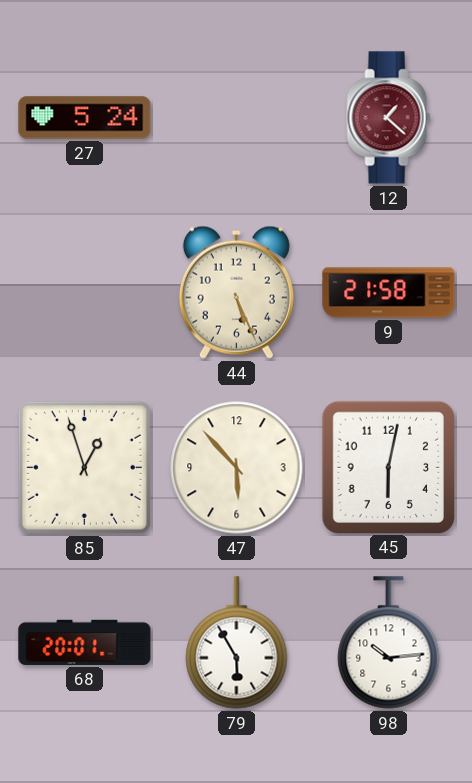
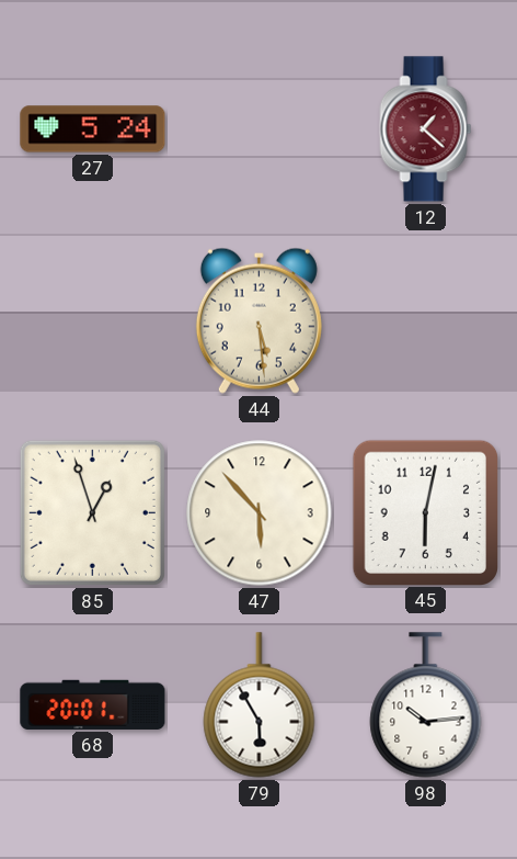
44: 5:26 -> 5:29
9: 21:58 -> none
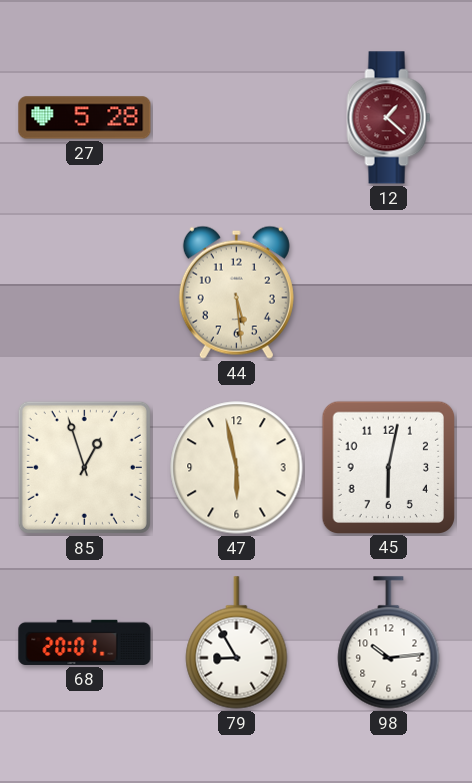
27: 5:24 -> 5:28
47: 5:53 -> 5:58
79: 5:55 -> 8:55
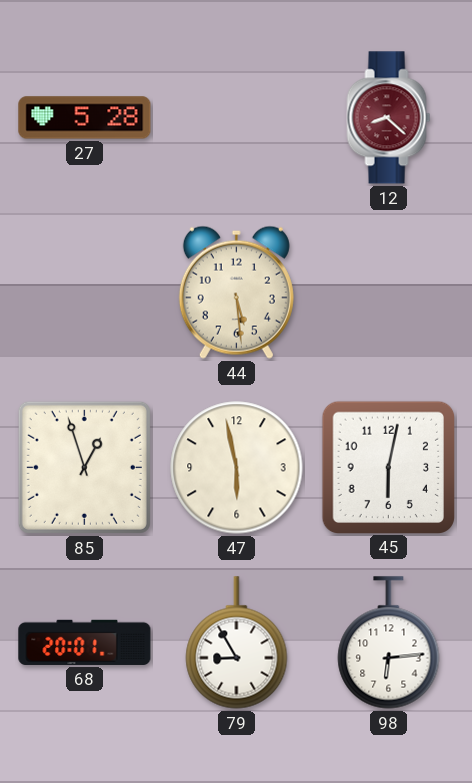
12: 1:22 -> 8:22
98: 10:14 -> 6:14
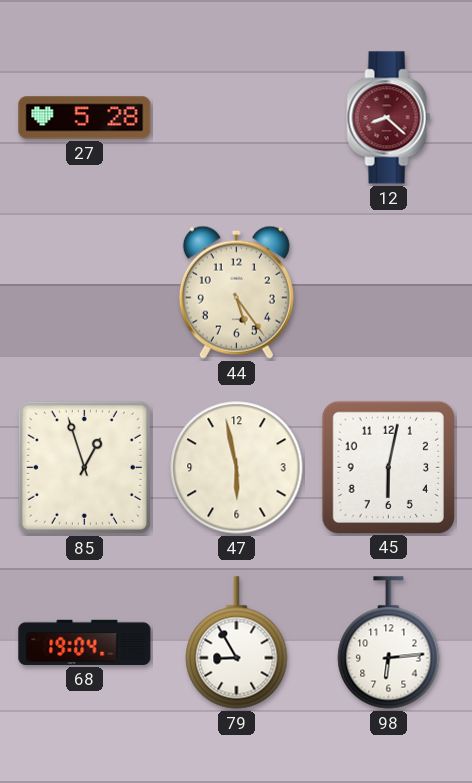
44: 5:29 -> 5:24
68: 20:01 -> 19:04
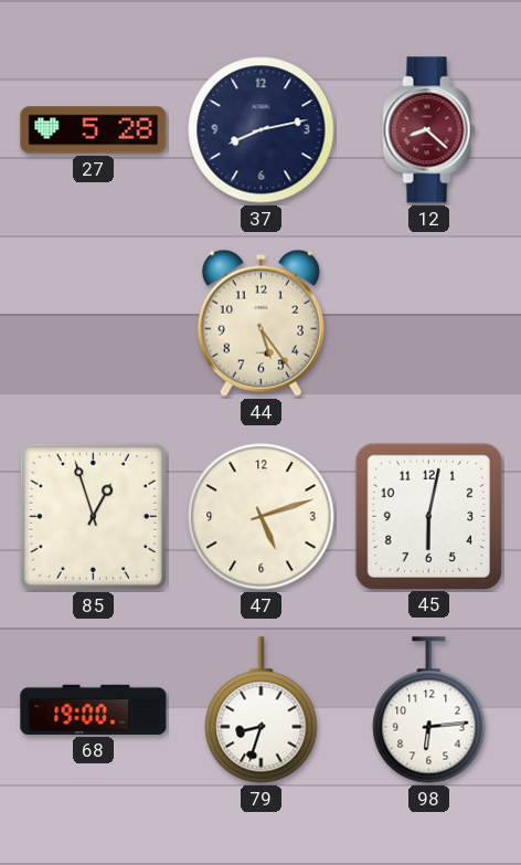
37: none -> 8:13
47: 5:58 -> 5:12
68: 19:04 -> 19:00
79: 8:55 -> 8:33
